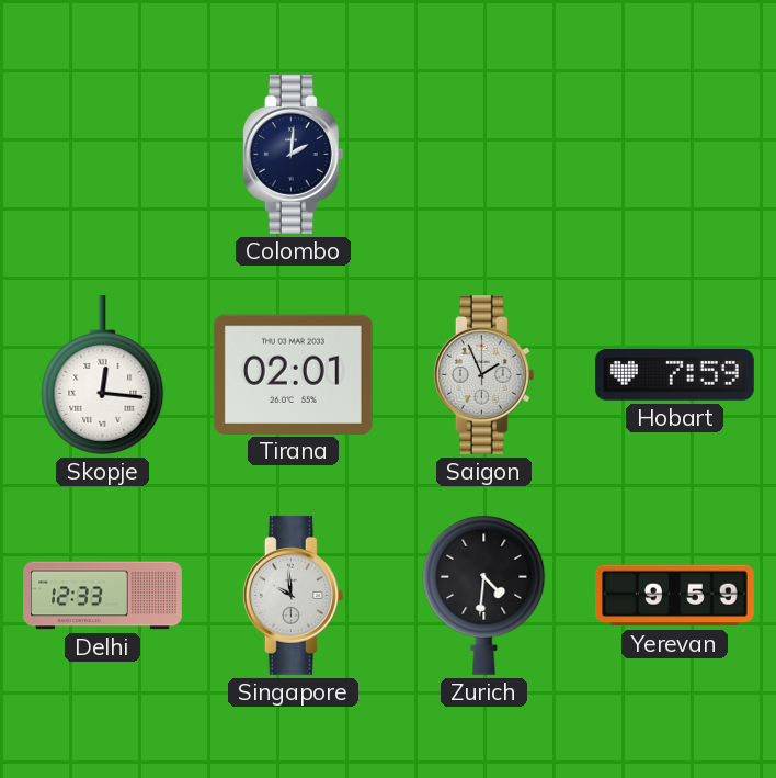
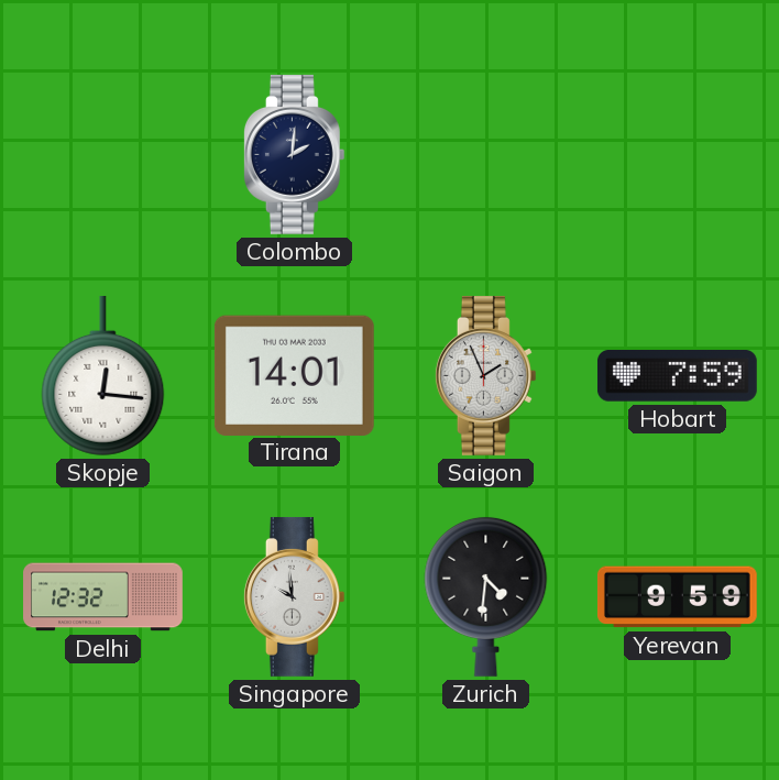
Tirana: 02:01 -> 14:01
Delhi: 12:33 -> 12:32
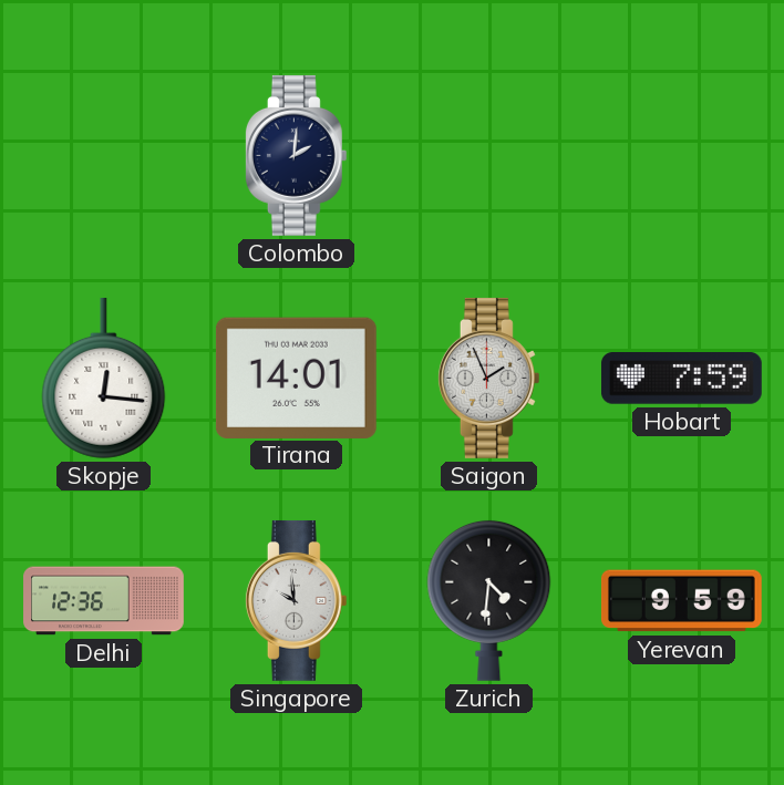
Delhi: 12:32 -> 12:36
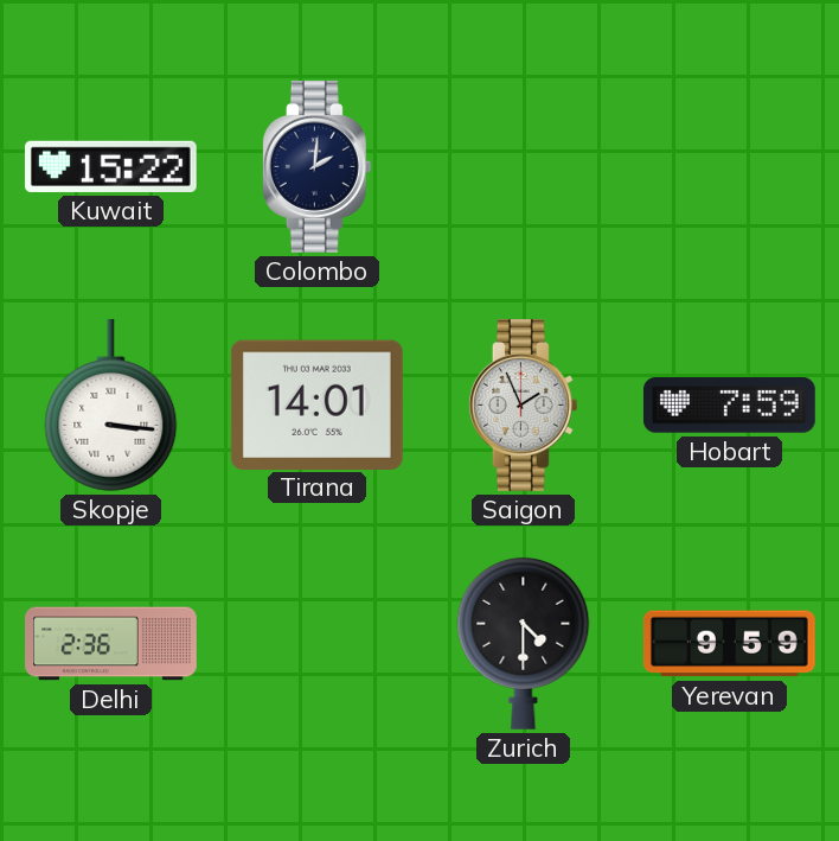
Kuwait: none -> 15:22
Skopje: 12:16 -> 3:16
Delhi: 12:36 -> 2:36
Singapore: 9:59 -> none
Zurich: 4:31 -> 4:30
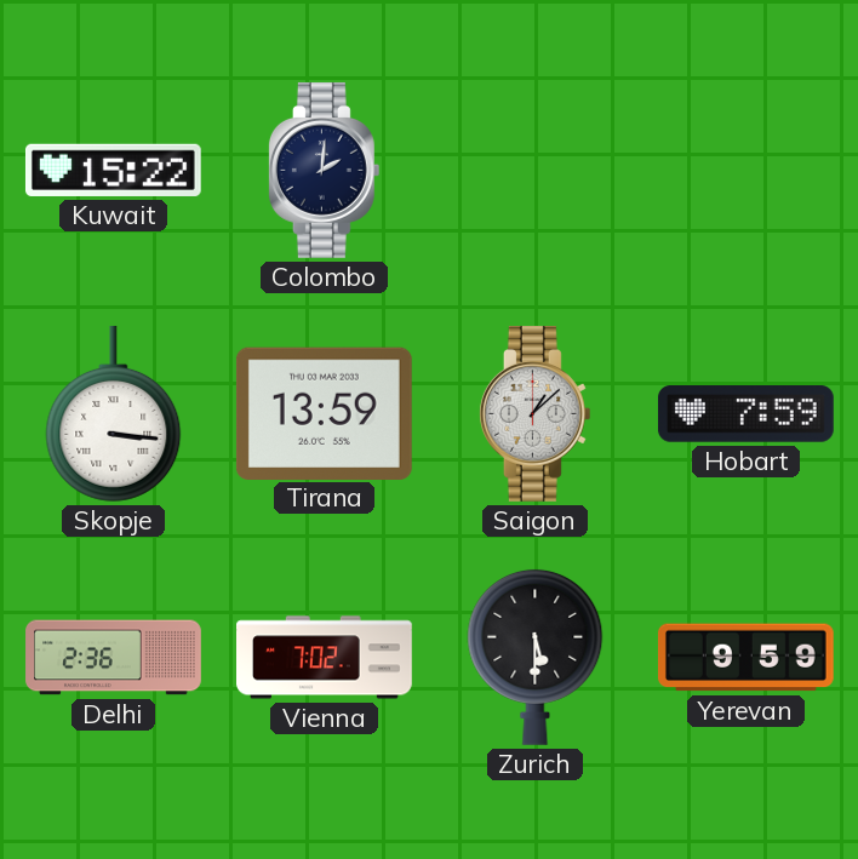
Tirana: 14:01 -> 13:59
Saigon: 1:56 -> 1:08
Vienna: none -> 7:02
Zurich: 4:30 -> 5:30
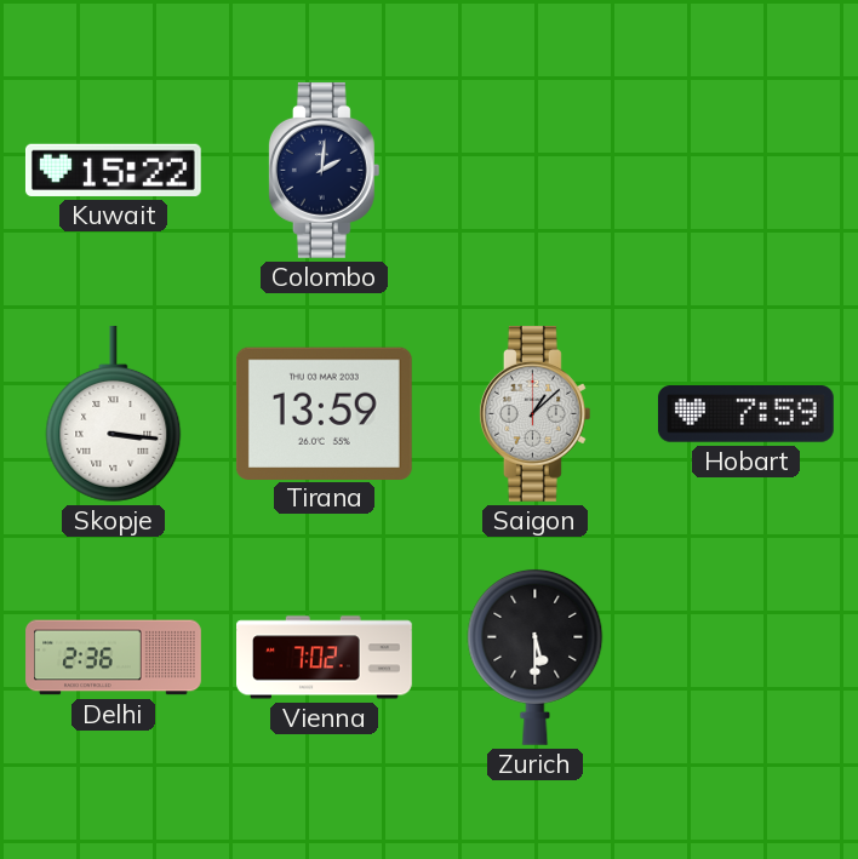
Yerevan: 9:59 -> none
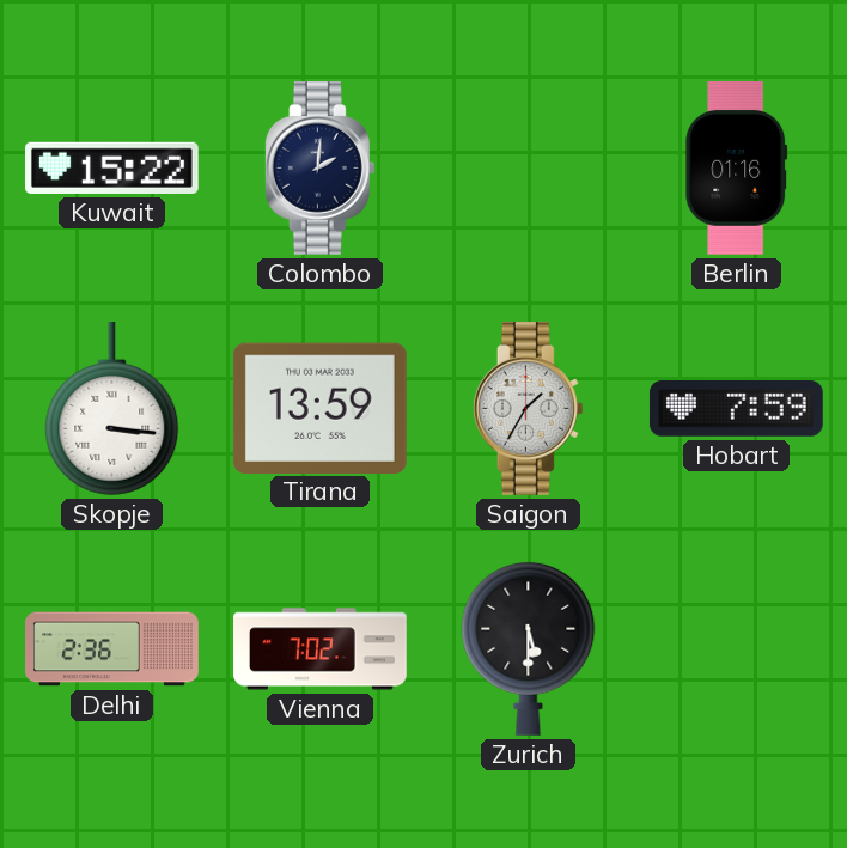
Berlin: none -> 01:16
Saigon: 1:08 -> 1:35
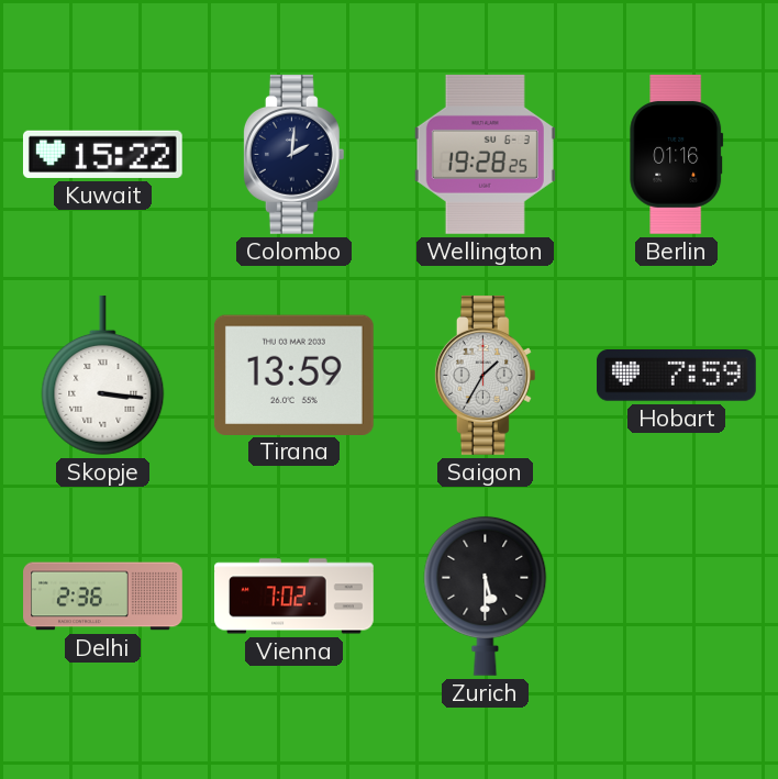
Wellington: none -> 19:28
